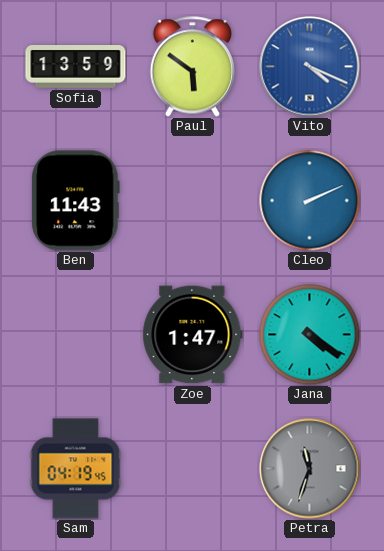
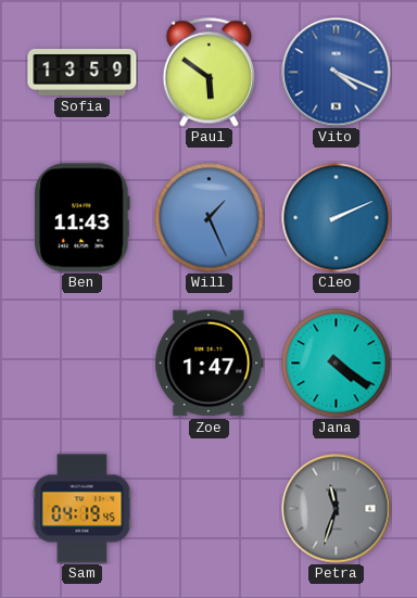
Will: none -> 1:26
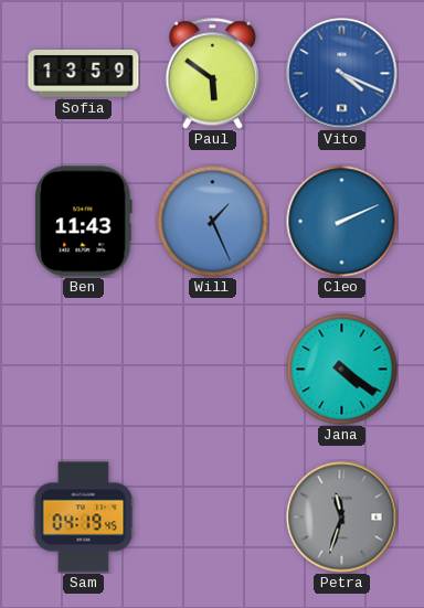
Zoe: 1:47 -> none
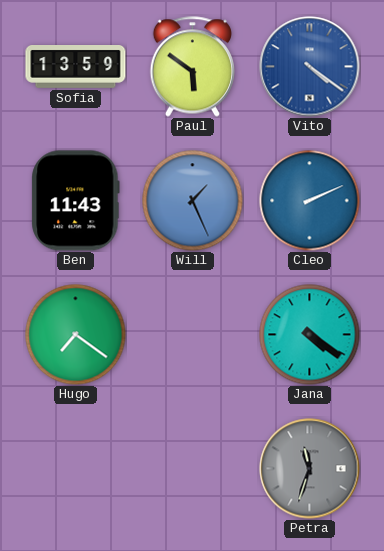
Vito: 4:19 -> 4:21
Hugo: none -> 7:21
Sam: 04:19 -> none
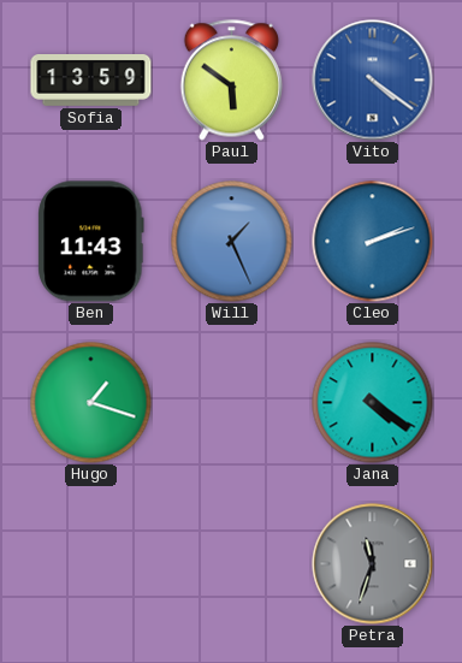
Cleo: 2:11 -> 2:12
Hugo: 7:21 -> 1:18
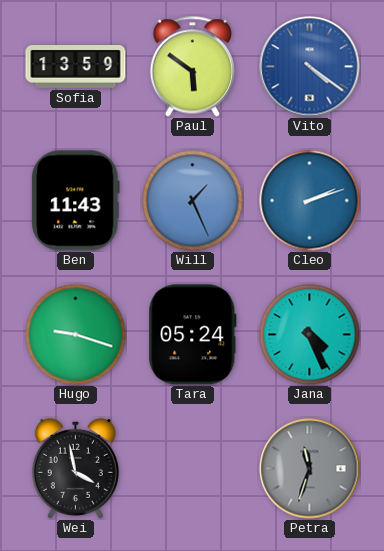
Hugo: 1:18 -> 9:18
Tara: none -> 05:24
Jana: 4:21 -> 4:26
Wei: none -> 3:58
